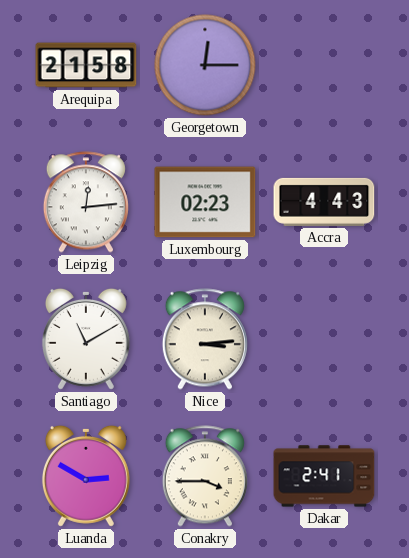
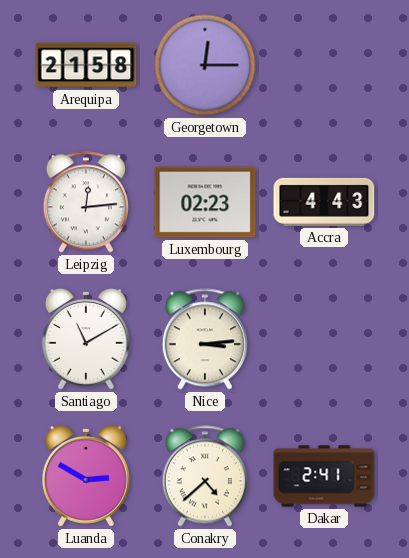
Conakry: 3:45 -> 4:38
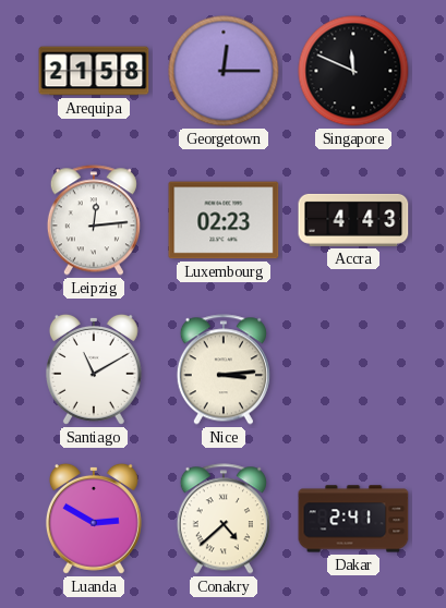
Singapore: none -> 11:49
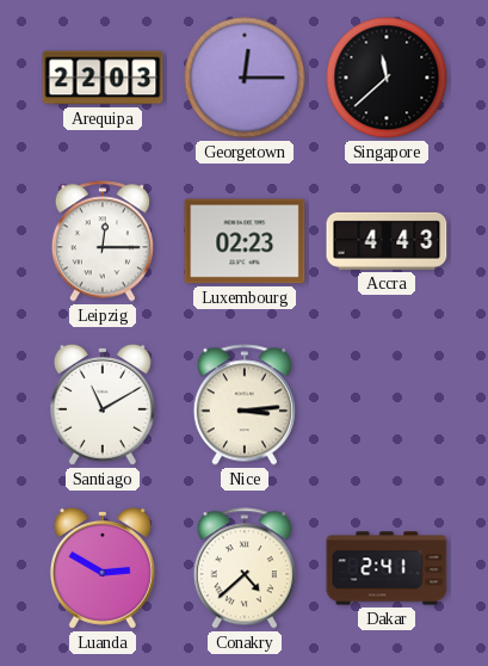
Arequipa: 21:58 -> 22:03
Singapore: 11:49 -> 11:38
Leipzig: 12:14 -> 12:15
